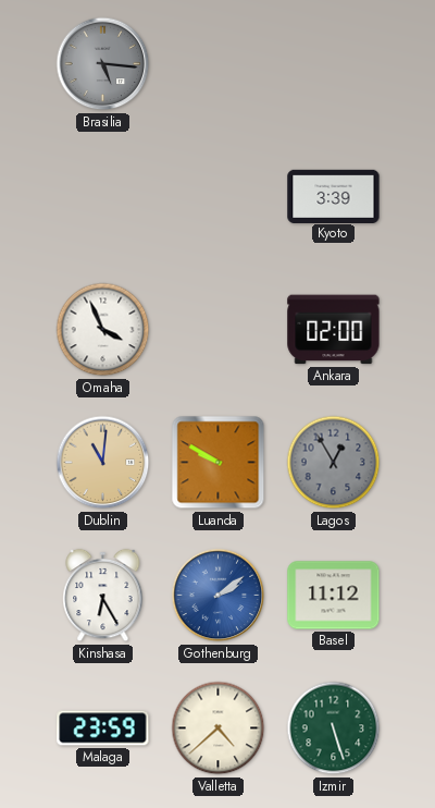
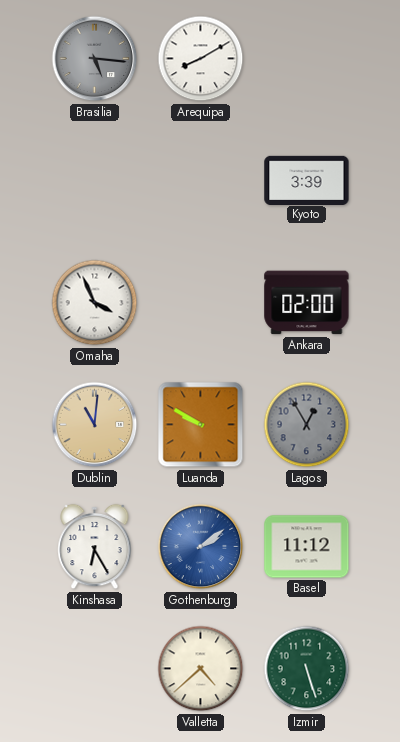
Arequipa: none -> 8:10
Malaga: 23:59 -> none
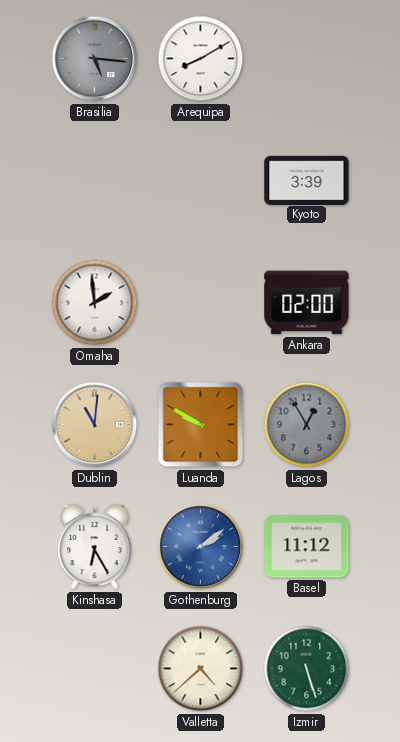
Omaha: 3:56 -> 1:59
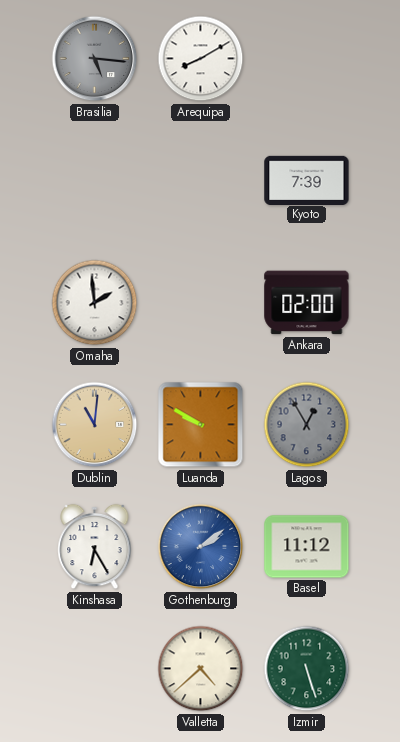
Kyoto: 3:39 -> 7:39
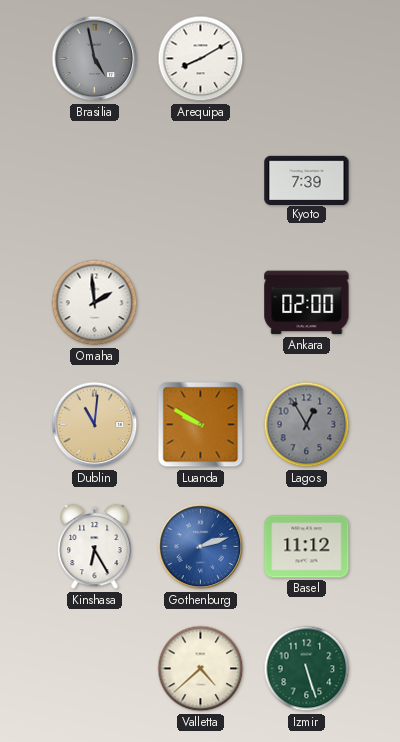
Brasilia: 5:16 -> 4:58
Gothenburg: 2:09 -> 2:12
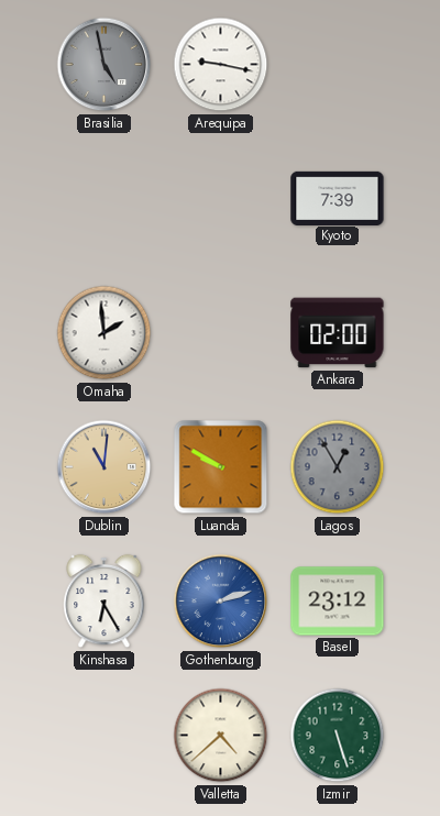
Arequipa: 8:10 -> 9:17
Basel: 11:12 -> 23:12
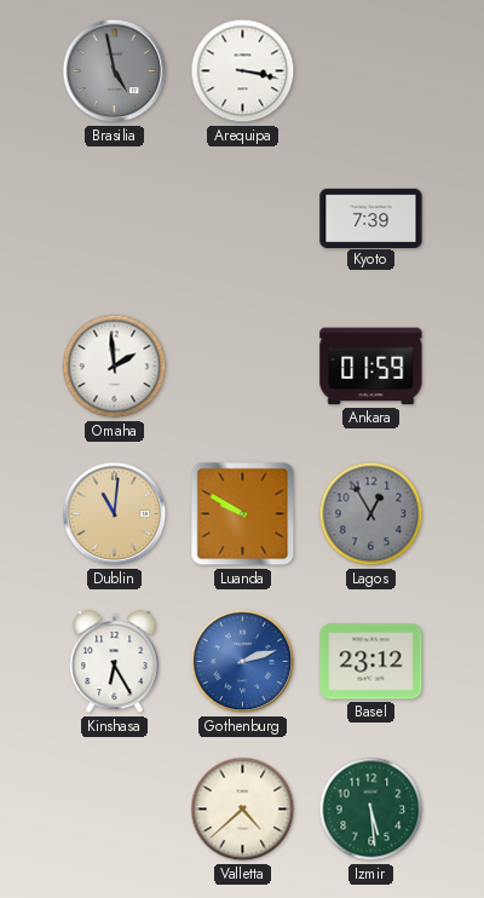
Arequipa: 9:17 -> 3:17
Ankara: 02:00 -> 01:59
Izmir: 5:27 -> 5:29
